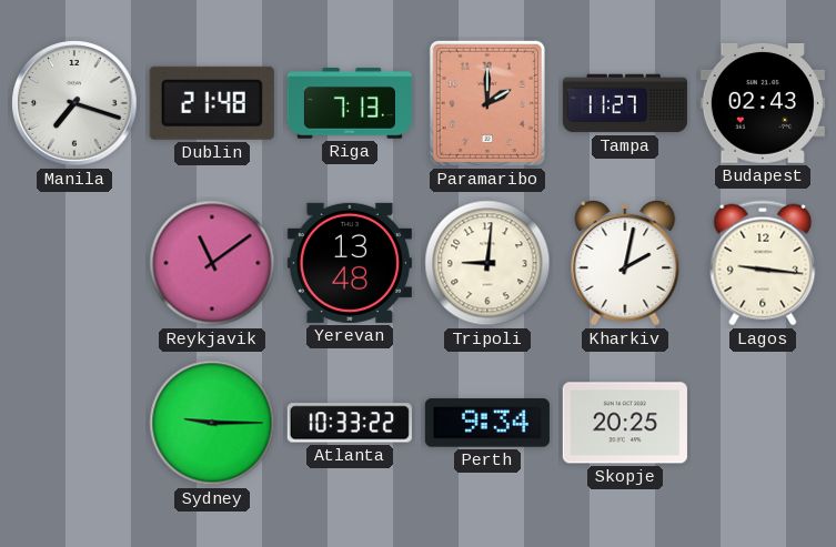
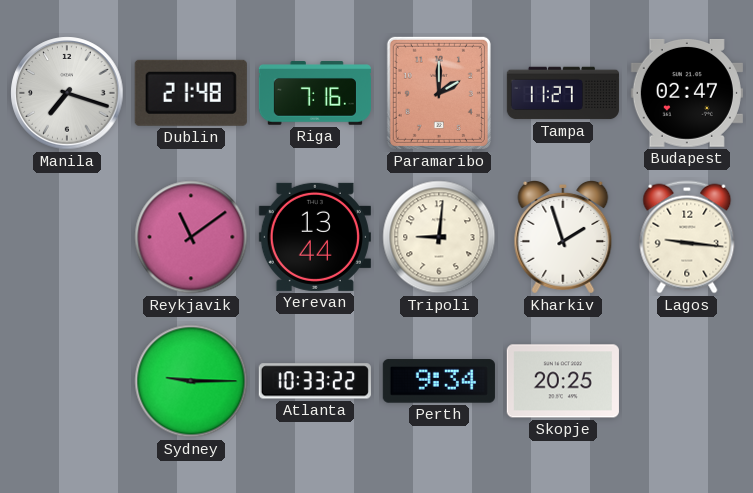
Riga: 7:13 -> 7:16
Budapest: 02:43 -> 02:47
Yerevan: 13:48 -> 13:44
Kharkiv: 2:02 -> 1:57
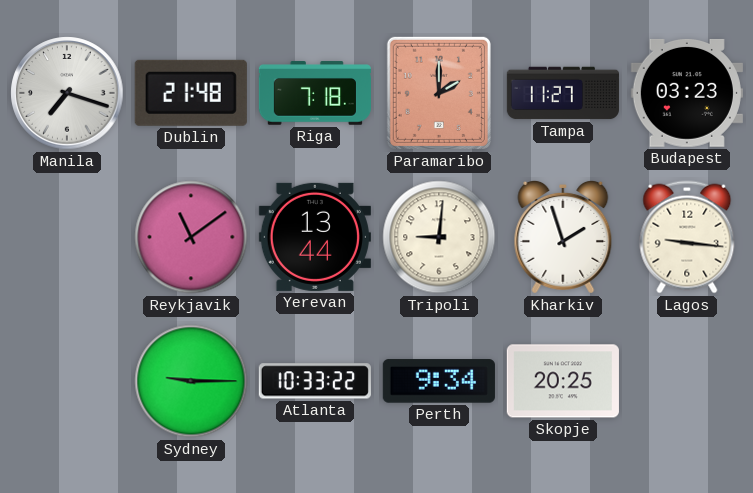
Riga: 7:16 -> 7:18
Budapest: 02:47 -> 03:23
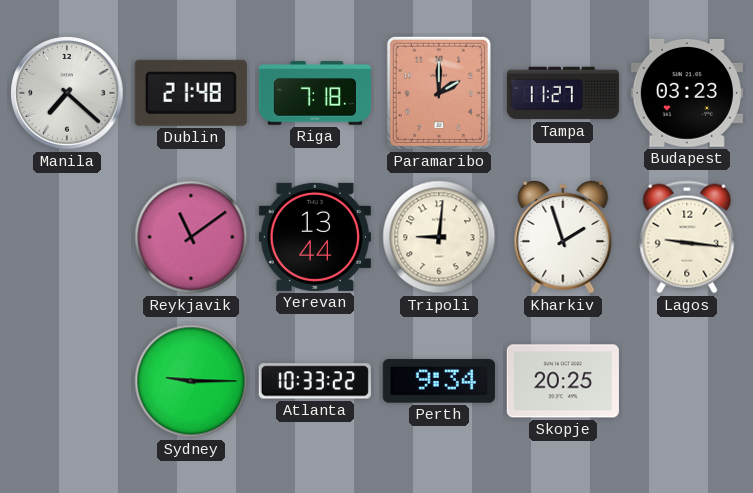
Manila: 7:18 -> 7:22
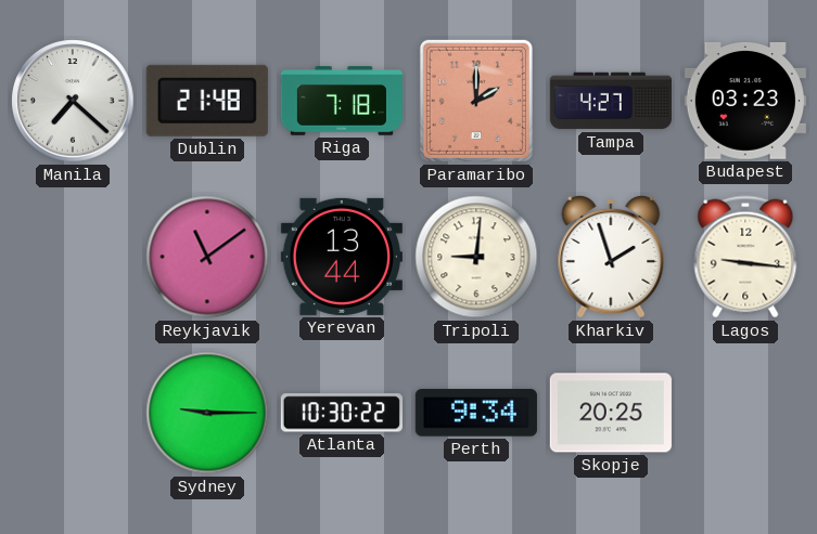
Tampa: 11:27 -> 4:27
Atlanta: 10:33 -> 10:30
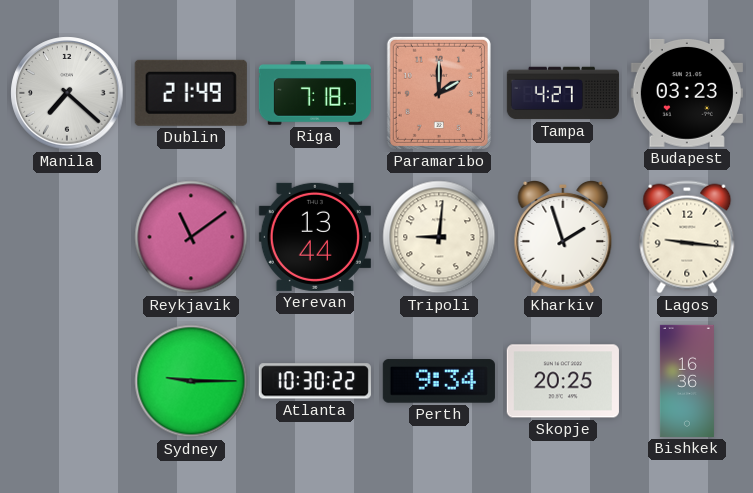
Dublin: 21:48 -> 21:49
Bishkek: none -> 16:36
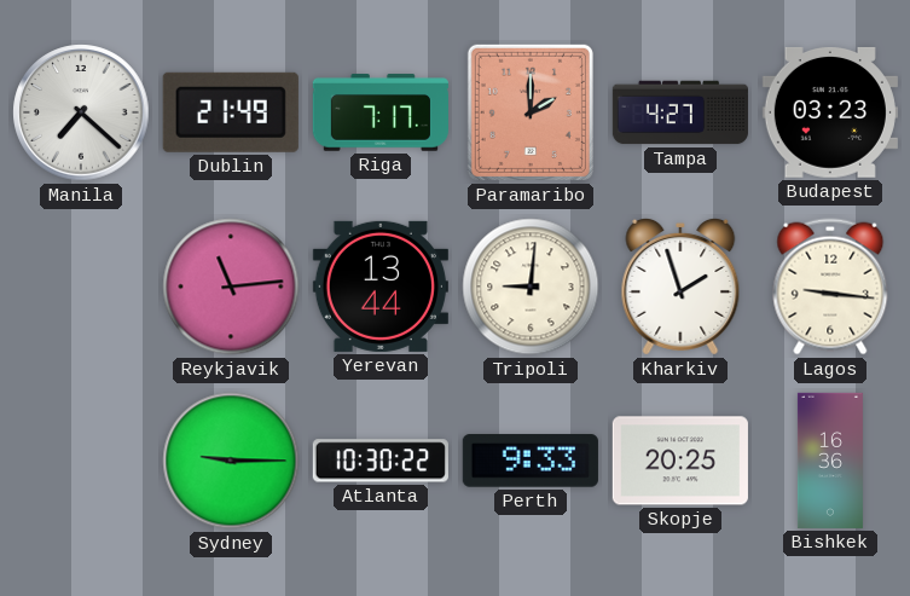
Riga: 7:18 -> 7:17
Reykjavik: 11:09 -> 11:14
Perth: 9:34 -> 9:33
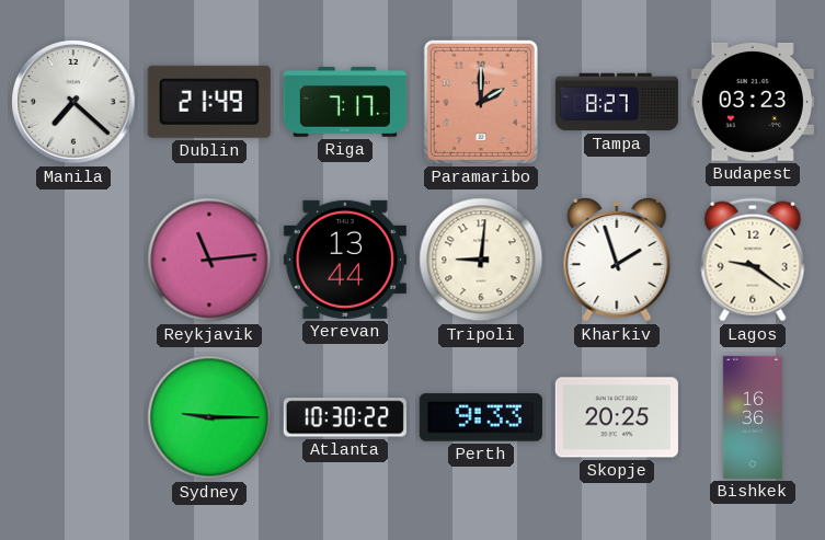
Tampa: 4:27 -> 8:27
Lagos: 9:16 -> 9:21
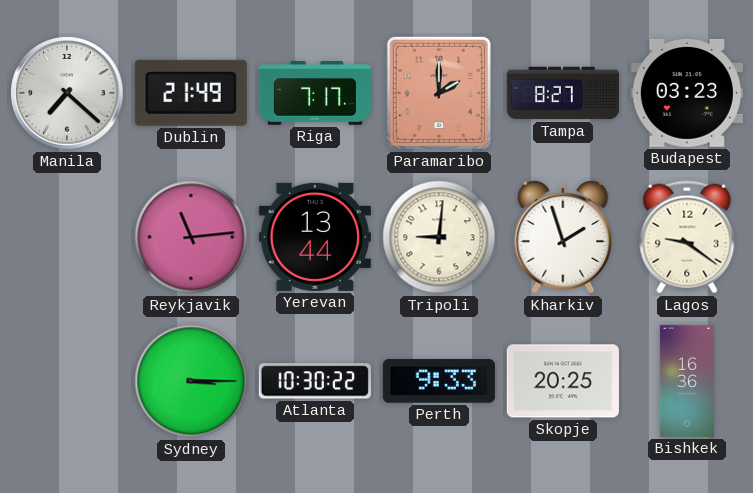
Sydney: 9:15 -> 3:15
